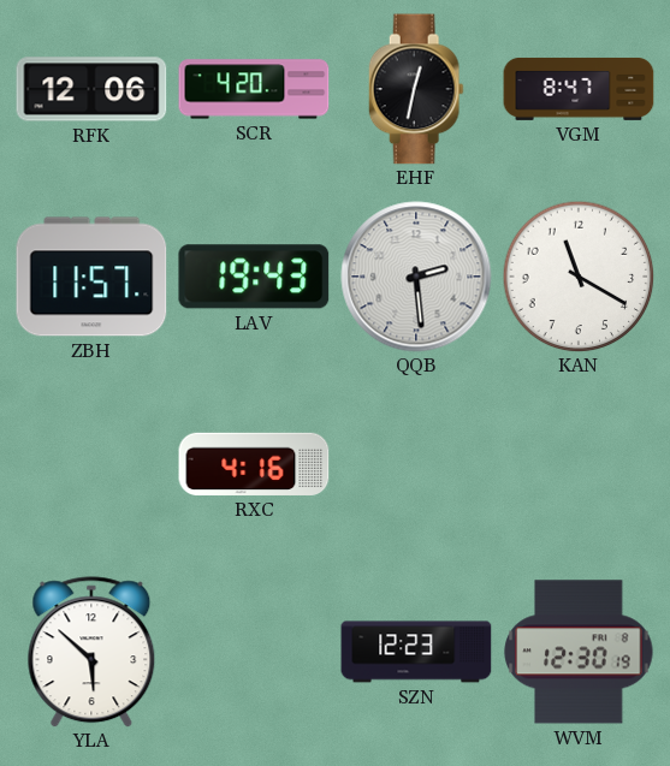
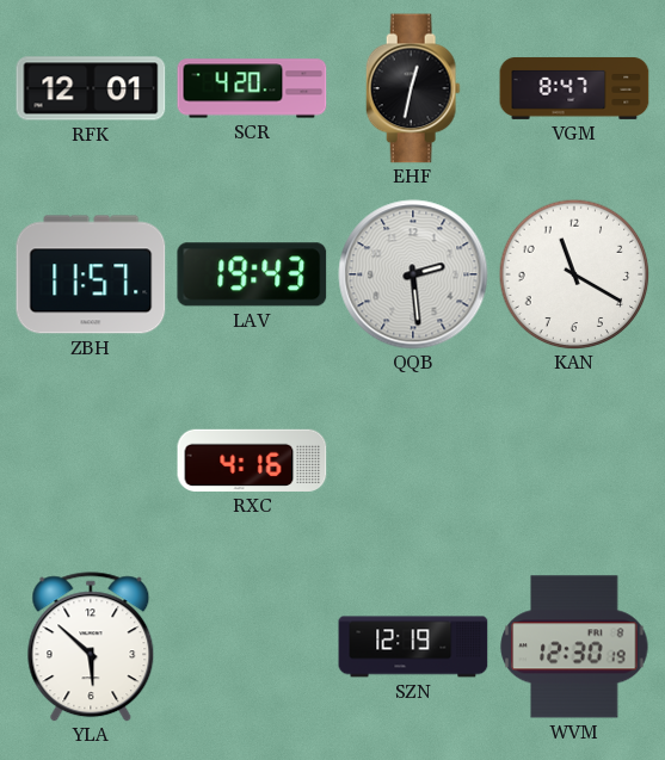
RFK: 12:06 -> 12:01
SZN: 12:23 -> 12:19
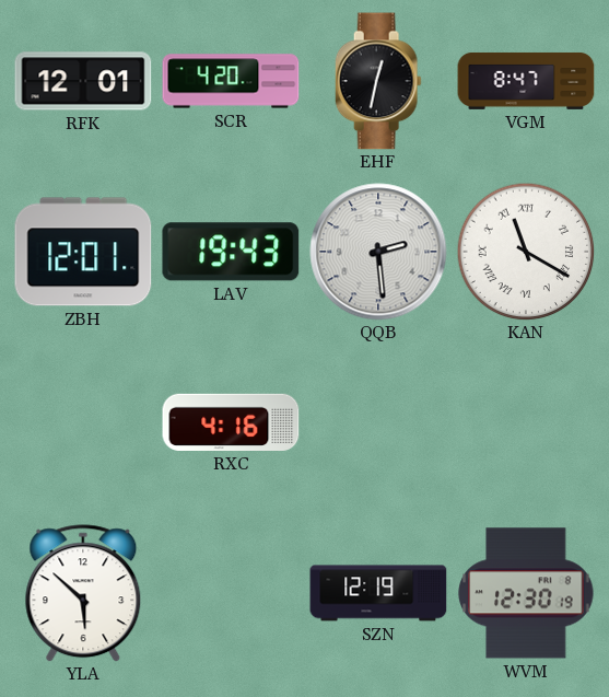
ZBH: 11:57 -> 12:01
KAN numerals: Arabic -> Roman
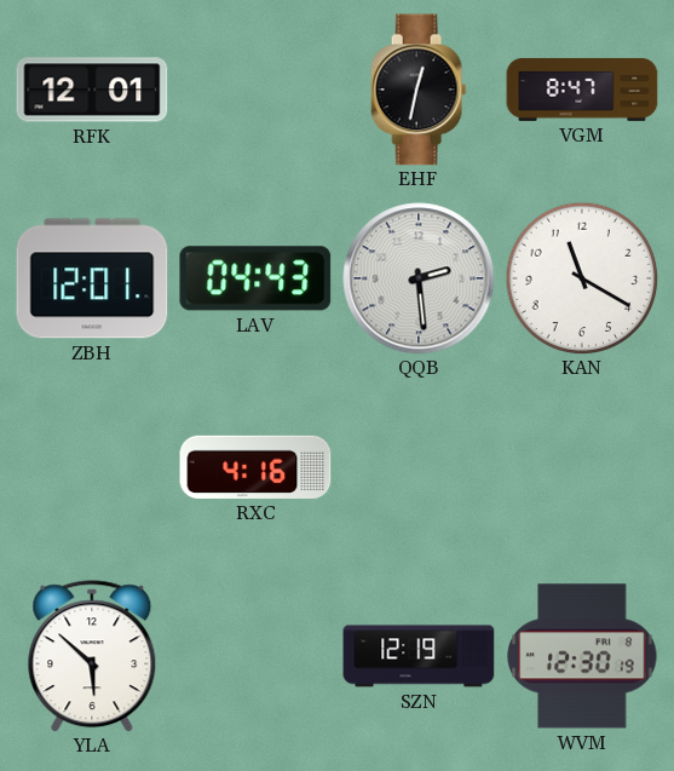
SCR: 4:20 -> none
LAV: 19:43 -> 04:43
KAN numerals: Roman -> Arabic
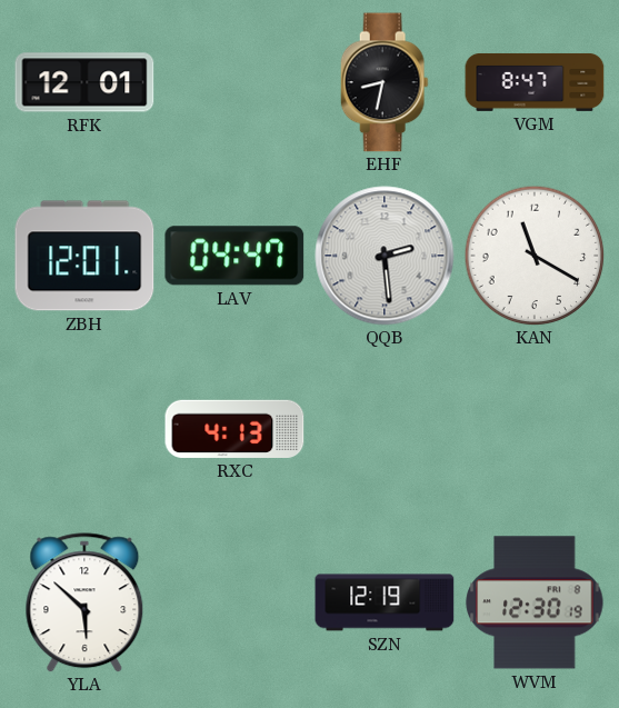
EHF: 12:32 -> 8:32
LAV: 04:43 -> 04:47
RXC: 4:16 -> 4:13
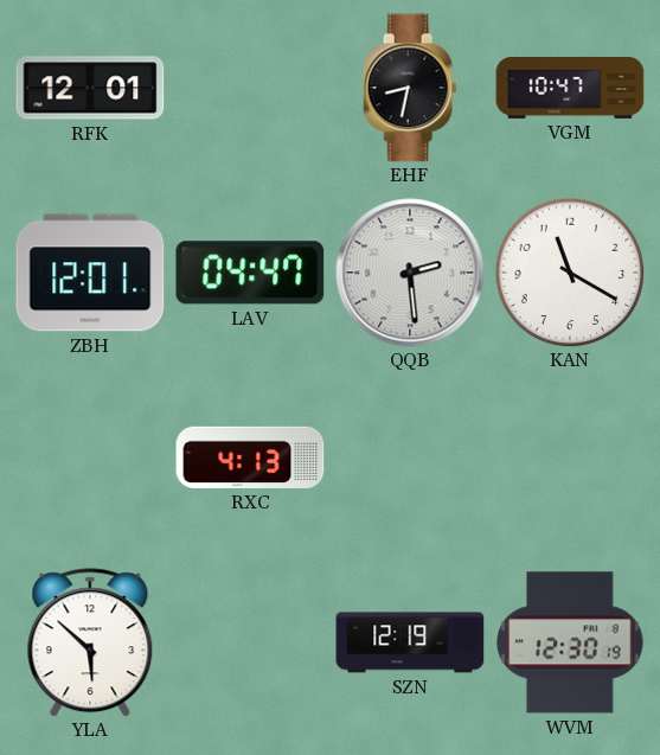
VGM: 8:47 -> 10:47
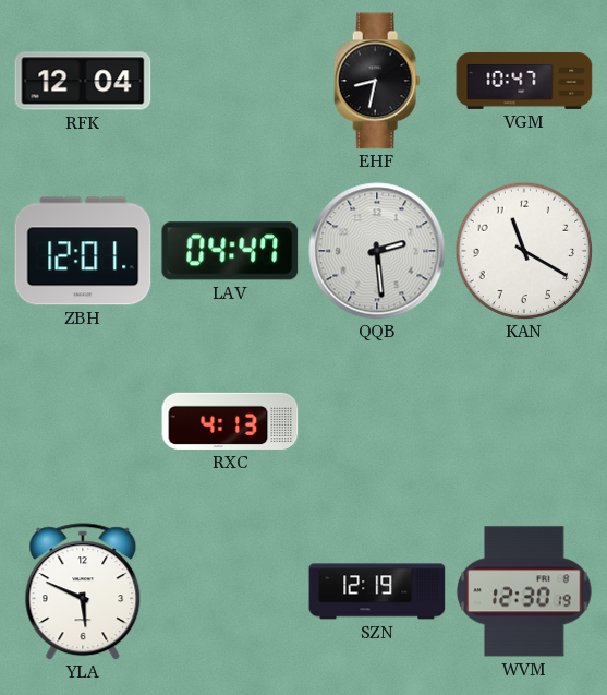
RFK: 12:01 -> 12:04
YLA: 5:52 -> 5:49
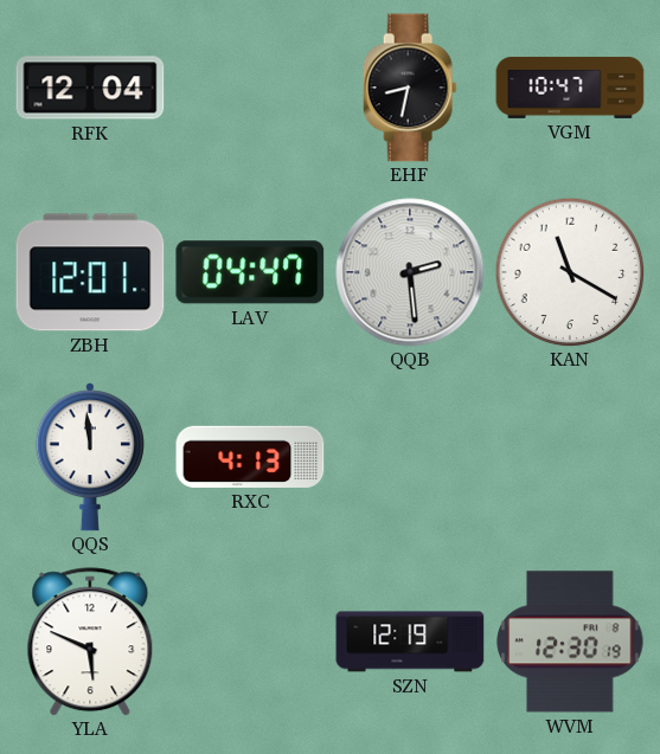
QQS: none -> 11:59
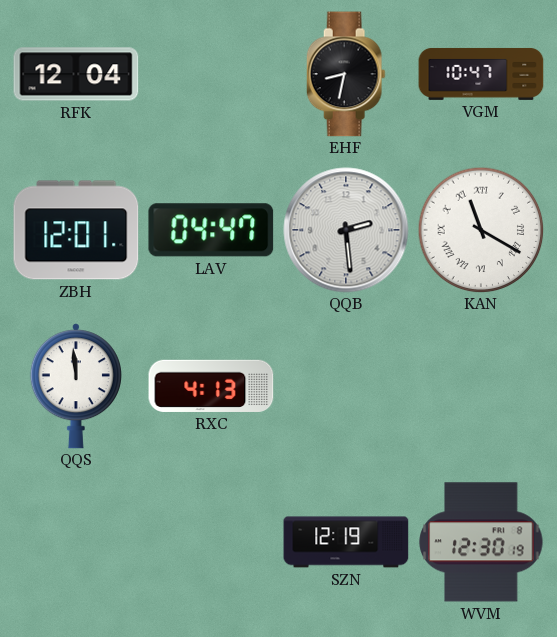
KAN numerals: Arabic -> Roman
YLA: 5:49 -> none
